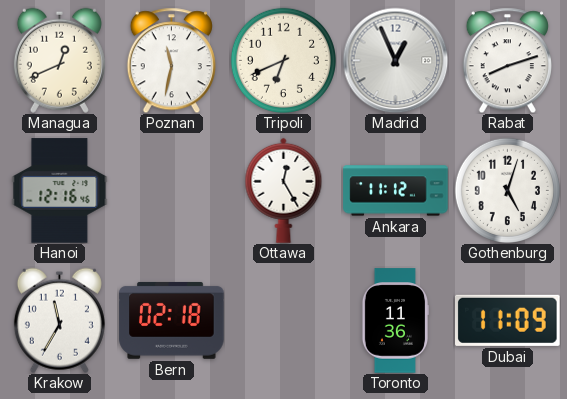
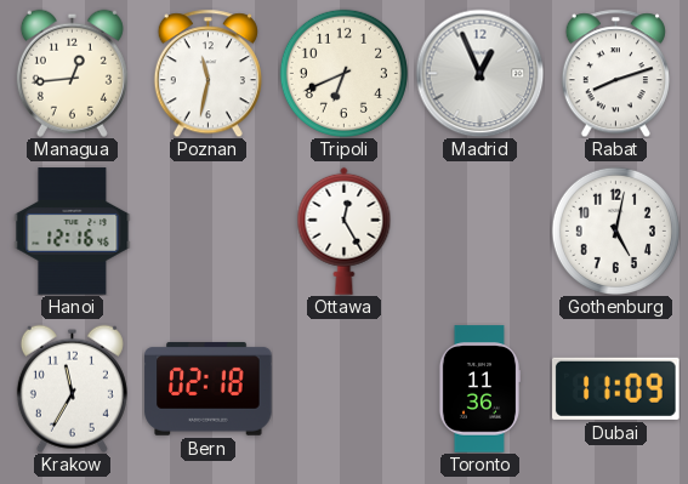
Managua: 12:41 -> 12:44
Ankara: 11:12 -> none
Gothenburg: 5:03 -> 5:02
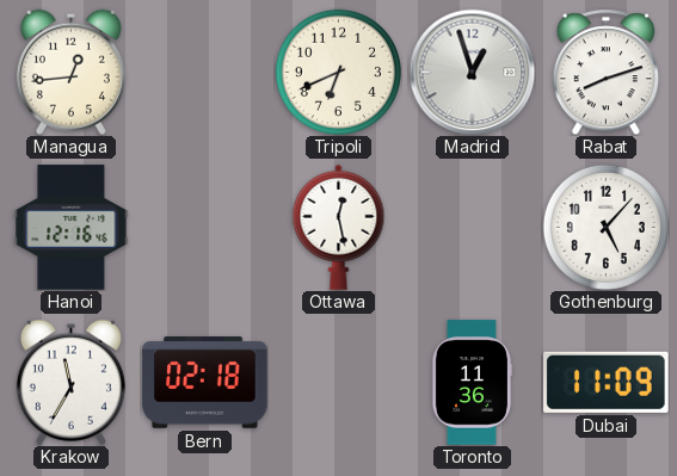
Poznan: 11:32 -> none
Madrid: 12:56 -> 12:57
Ottawa: 12:25 -> 12:28
Gothenburg: 5:02 -> 5:07
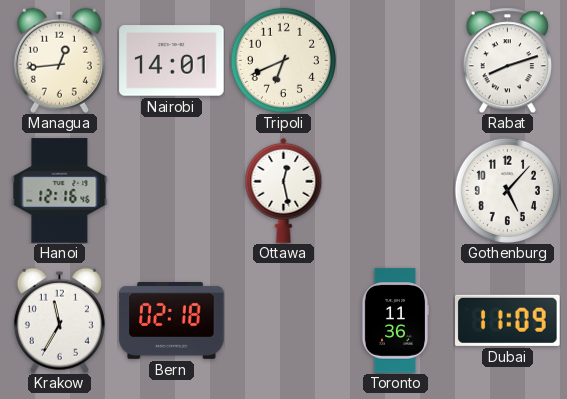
Nairobi: none -> 14:01
Madrid: 12:57 -> none
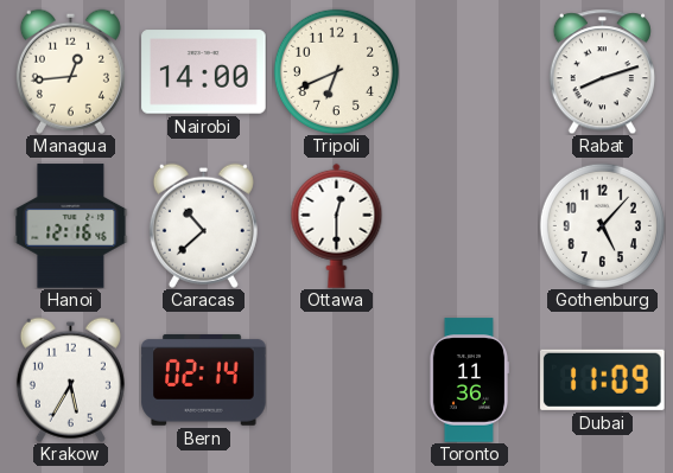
Nairobi: 14:01 -> 14:00
Caracas: none -> 10:38
Ottawa: 12:28 -> 12:30
Krakow: 11:35 -> 5:35
Bern: 02:18 -> 02:14
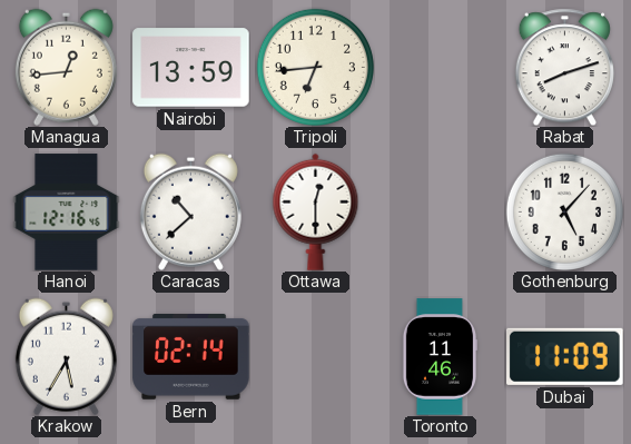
Nairobi: 14:00 -> 13:59
Tripoli: 6:41 -> 6:44
Toronto: 11:36 -> 11:46
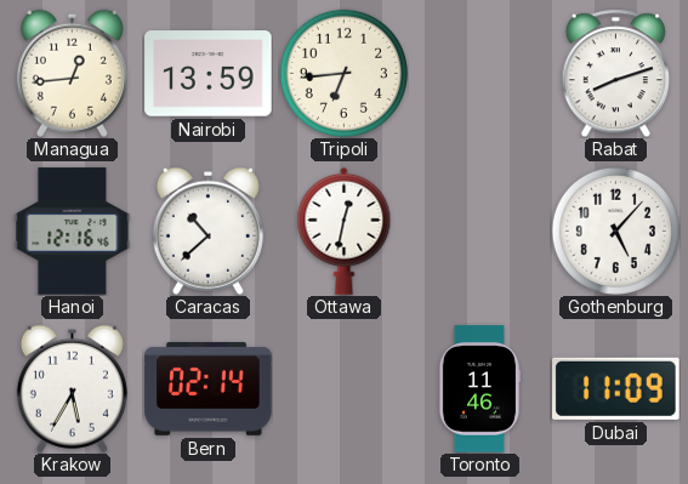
Ottawa: 12:30 -> 12:32
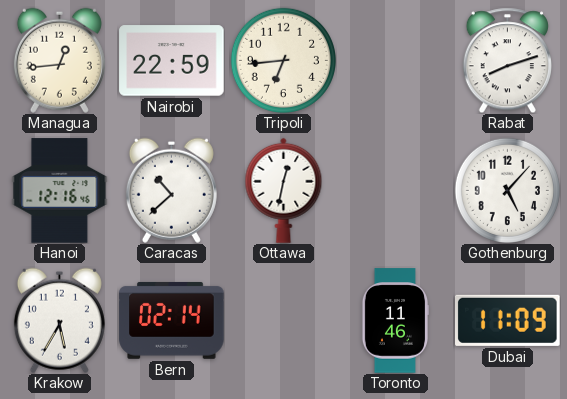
Nairobi: 13:59 -> 22:59
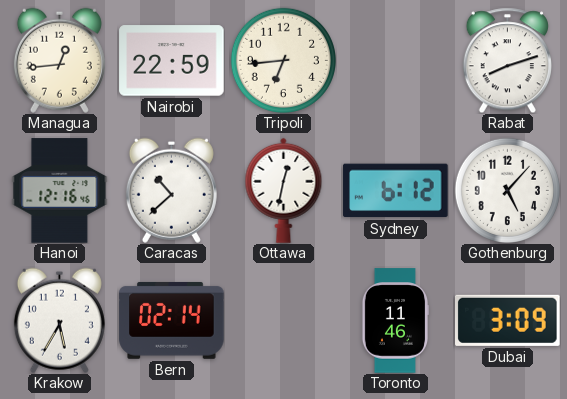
Sydney: none -> 6:12
Dubai: 11:09 -> 3:09
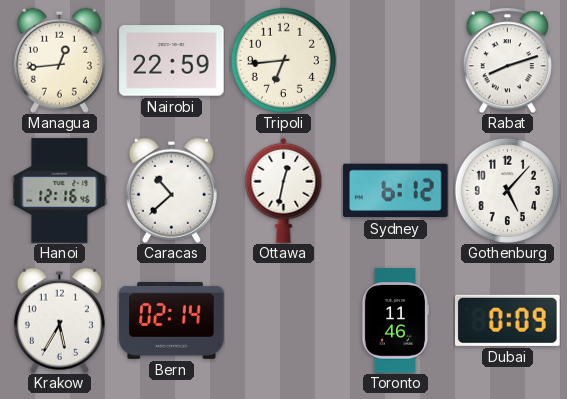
Dubai: 3:09 -> 0:09
